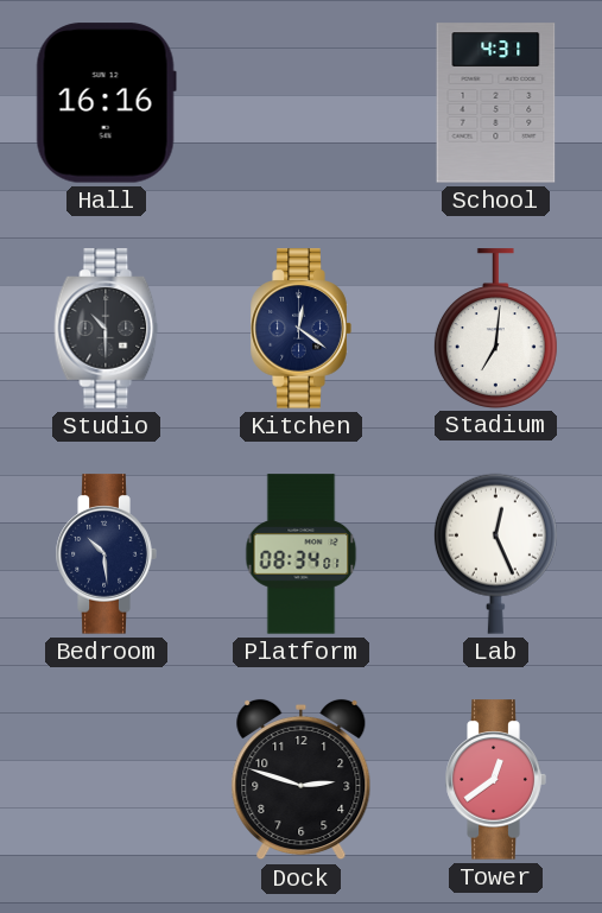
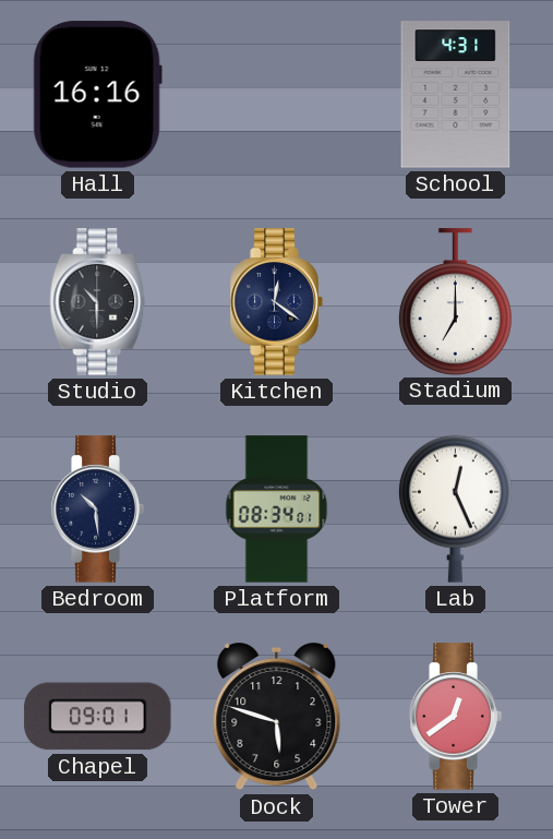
Stadium: 7:01 -> 7:00
Chapel: none -> 09:01
Dock: 2:48 -> 5:48
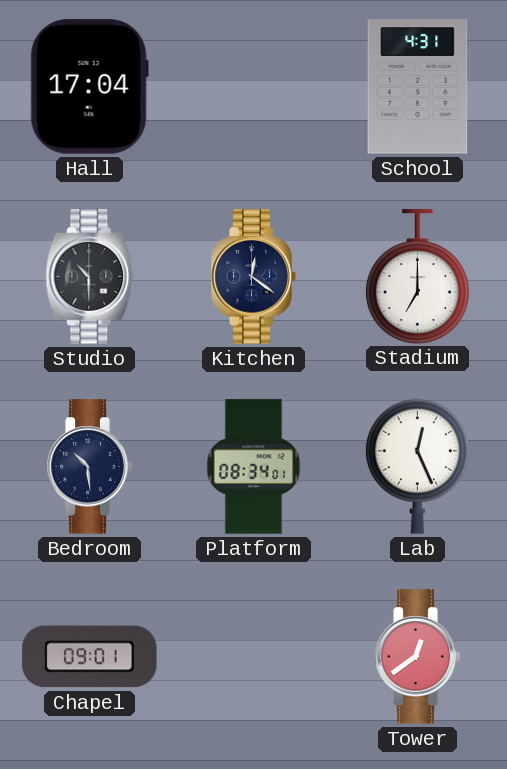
Hall: 16:16 -> 17:04
Dock: 5:48 -> none
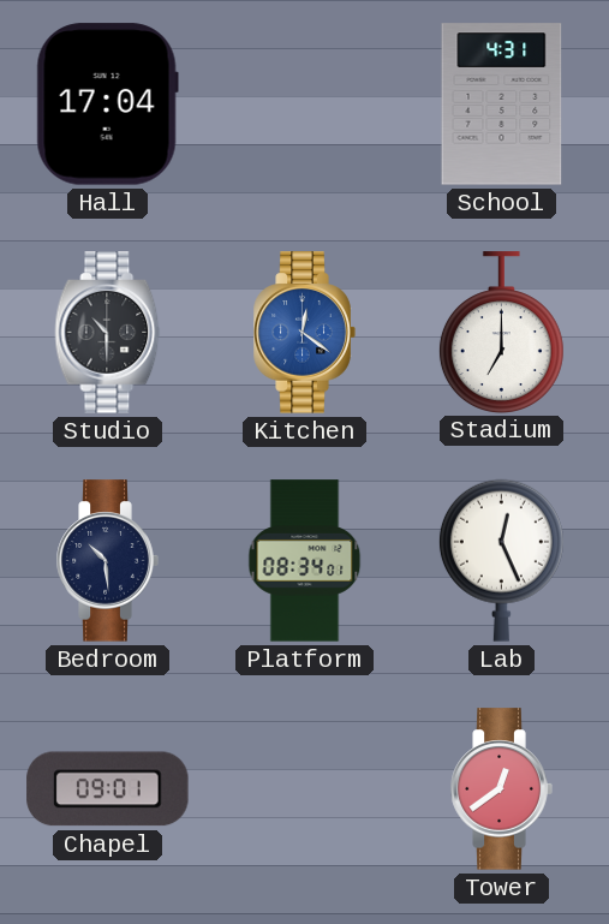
Kitchen dial: navy -> blue
